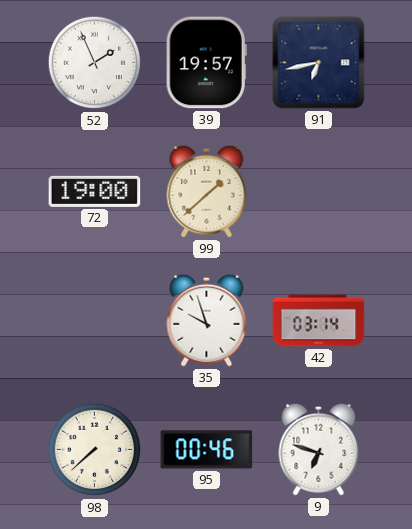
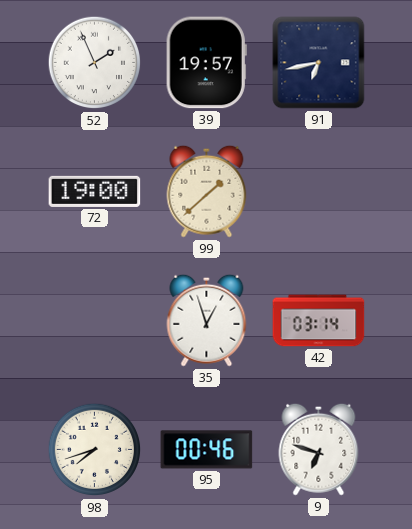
35: 9:57 -> 12:57
98: 7:38 -> 7:42
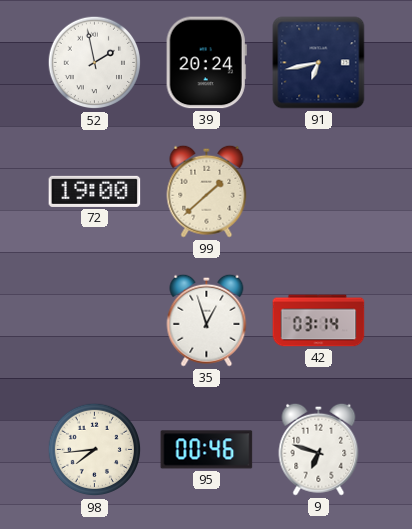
52: 1:56 -> 1:58
39: 19:57 -> 20:24
98: 7:42 -> 7:44
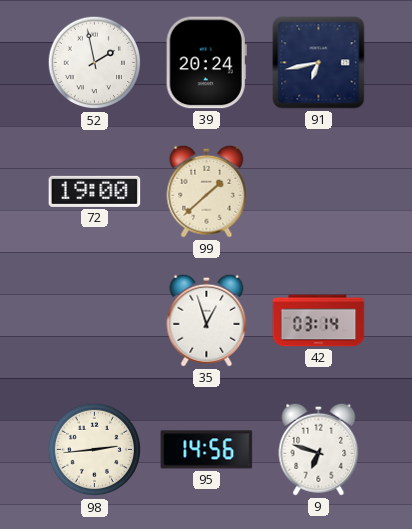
98: 7:44 -> 2:44
95: 00:46 -> 14:56
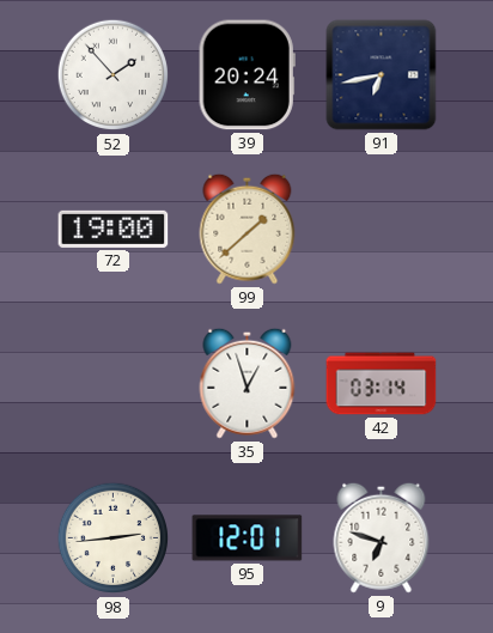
52: 1:58 -> 1:53
95: 14:56 -> 12:01
